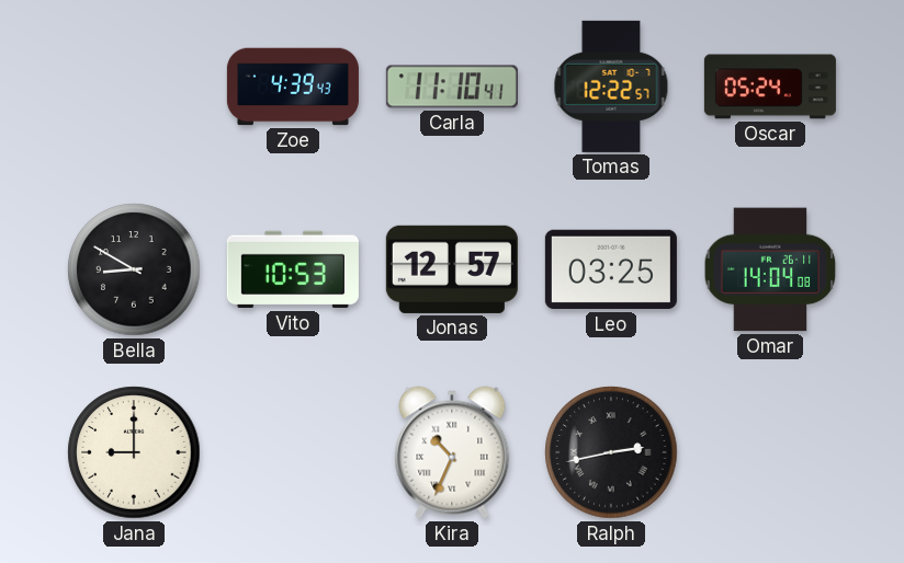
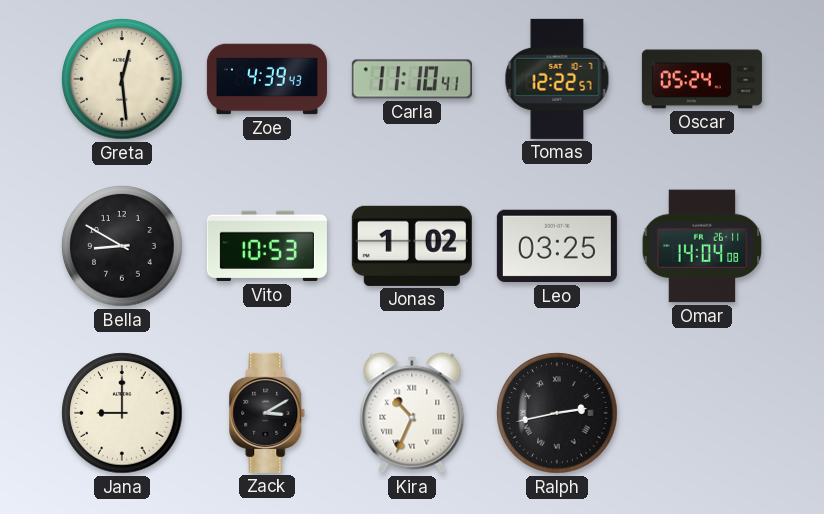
Greta: none -> 12:29
Jonas: 12:57 -> 1:02
Zack: none -> 3:10
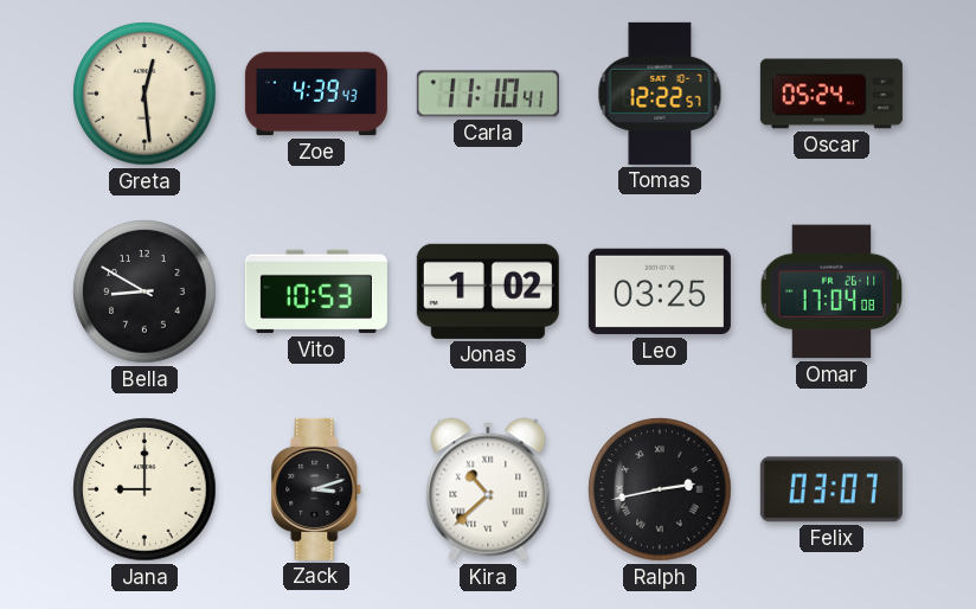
Omar: 14:04 -> 17:04
Zack: 3:10 -> 3:12
Kira: 10:34 -> 10:38
Felix: none -> 03:07
